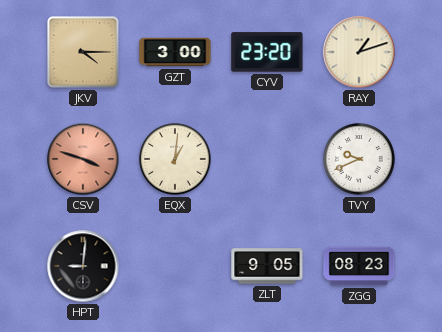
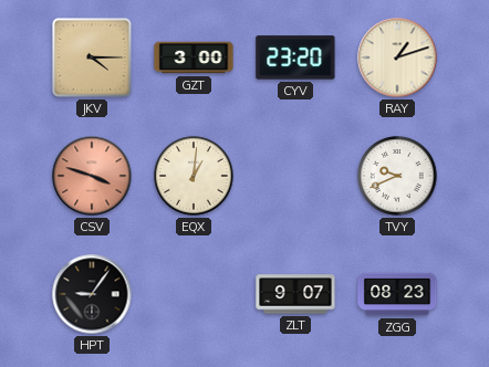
HPT: 9:01 -> 9:06
ZLT: 9:05 -> 9:07
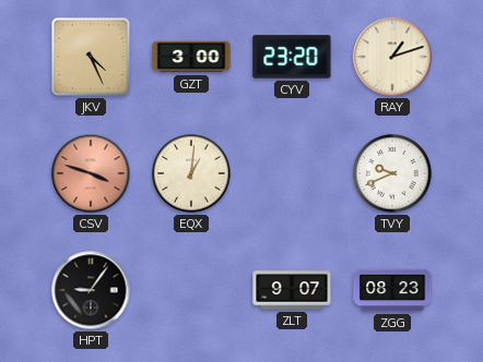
JKV: 4:15 -> 4:26
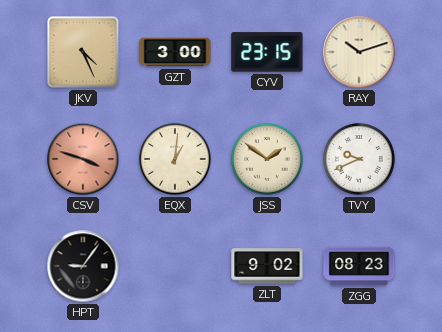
CYV: 23:20 -> 23:15
RAY: 1:12 -> 10:12
JSS: none -> 1:51
ZLT: 9:07 -> 9:02
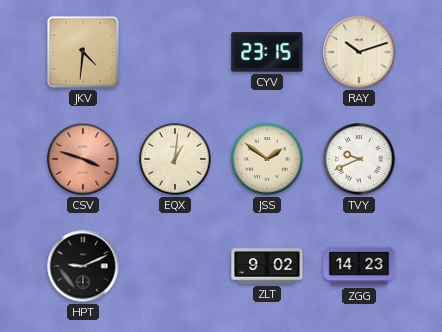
JKV: 4:26 -> 4:31
GZT: 3:00 -> none
HPT: 9:06 -> 9:11
ZGG: 08:23 -> 14:23
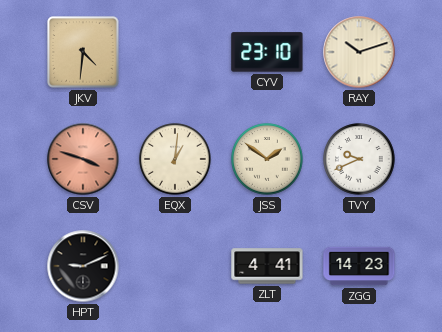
CYV: 23:15 -> 23:10
ZLT: 9:02 -> 4:41
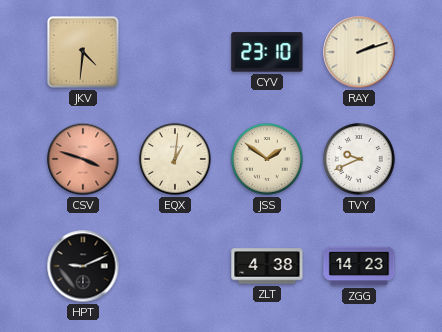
RAY: 10:12 -> 2:12
ZLT: 4:41 -> 4:38
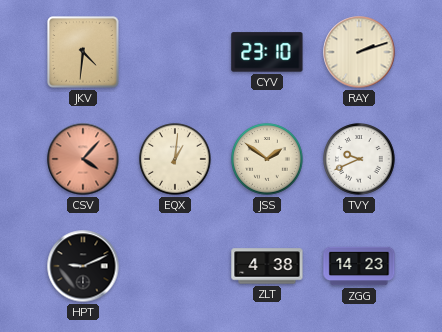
CSV: 3:48 -> 4:07
